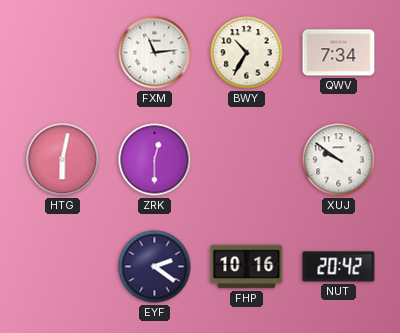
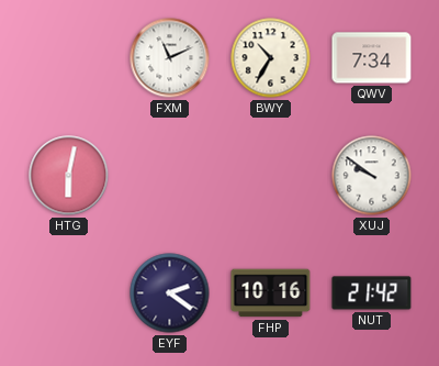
FXM: 11:14 -> 11:11
ZRK: 12:30 -> none
NUT: 20:42 -> 21:42
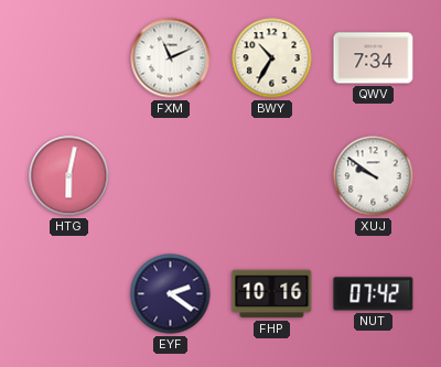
NUT: 21:42 -> 07:42
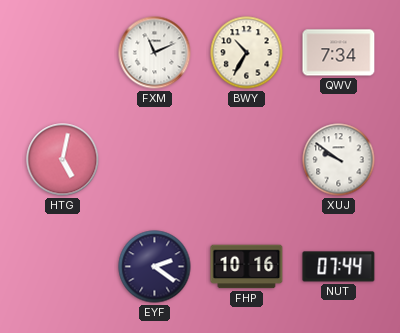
HTG: 6:02 -> 5:02
NUT: 07:42 -> 07:44
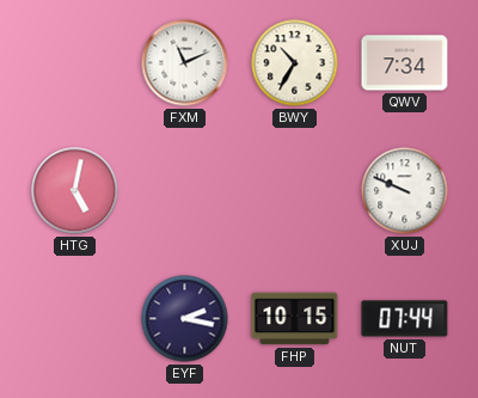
XUJ: 9:51 -> 9:49
EYF: 2:21 -> 2:17
FHP: 10:16 -> 10:15
